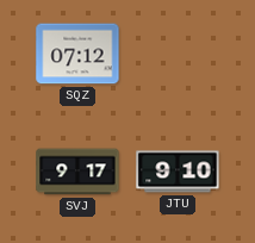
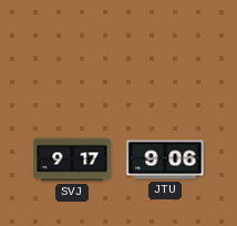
SQZ: 07:12 -> none
JTU: 9:10 -> 9:06
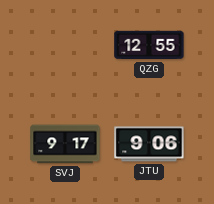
QZG: none -> 12:55
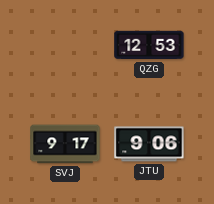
QZG: 12:55 -> 12:53
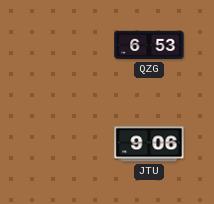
QZG: 12:53 -> 6:53
SVJ: 9:17 -> none
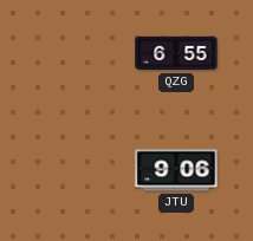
QZG: 6:53 -> 6:55
